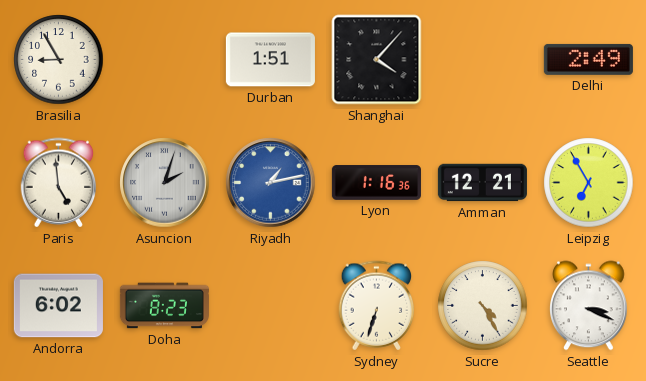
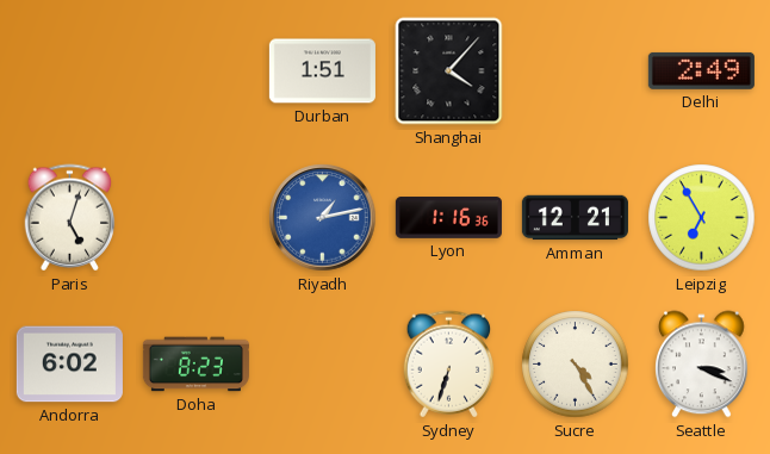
Brasilia: 8:55 -> none
Paris: 4:59 -> 5:03
Asuncion: 2:03 -> none
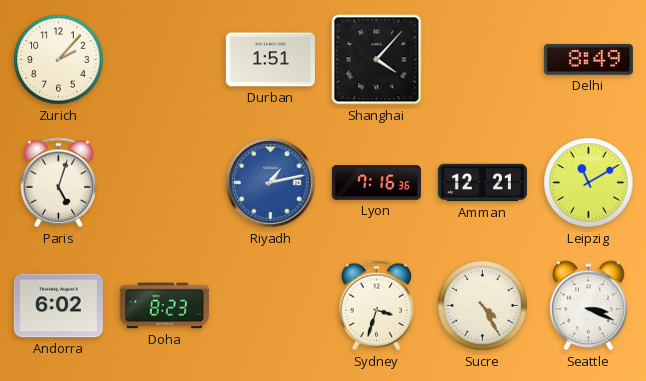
Zurich: none -> 2:07
Delhi: 2:49 -> 8:49
Lyon: 1:16 -> 7:16
Leipzig: 6:55 -> 11:10
Sydney: 6:33 -> 3:33
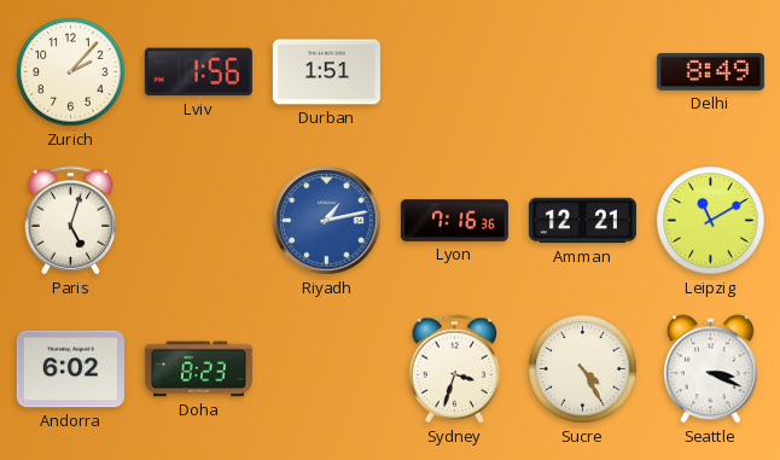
Lviv: none -> 1:56
Shanghai: 4:07 -> none
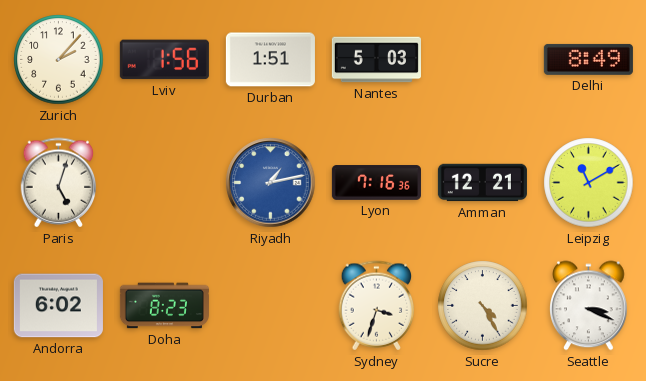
Nantes: none -> 5:03
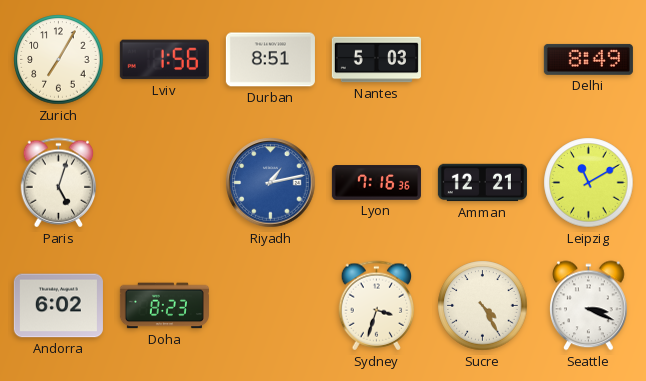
Zurich: 2:07 -> 7:05
Durban: 1:51 -> 8:51
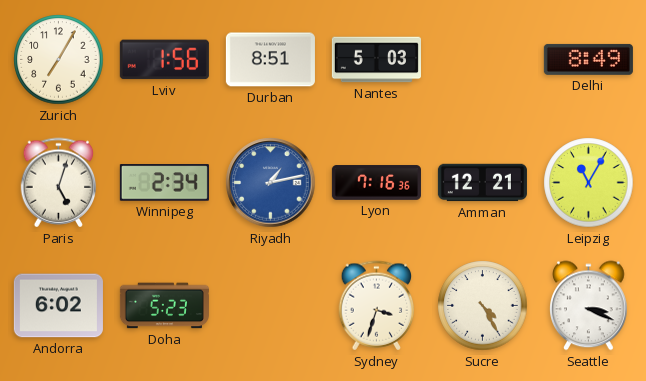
Winnipeg: none -> 2:34
Leipzig: 11:10 -> 11:05
Doha: 8:23 -> 5:23
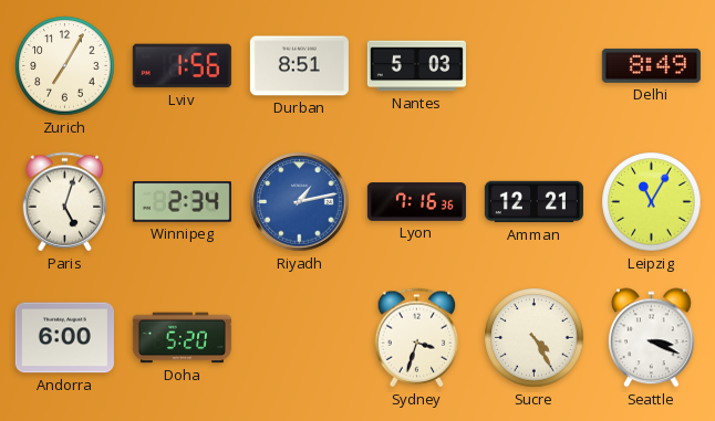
Andorra: 6:02 -> 6:00
Doha: 5:23 -> 5:20
